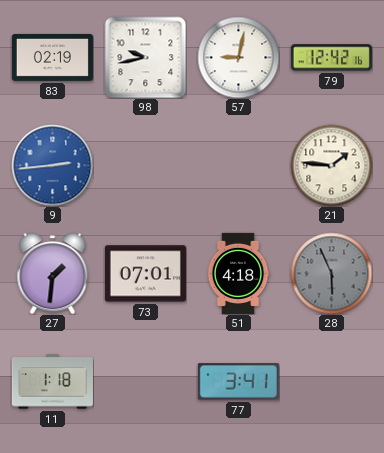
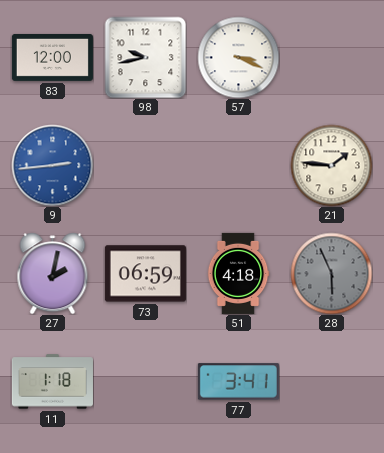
83: 02:19 -> 12:00
57: 9:02 -> 3:19
79: 12:42 -> none
27: 1:31 -> 2:02
73: 07:01 -> 06:59
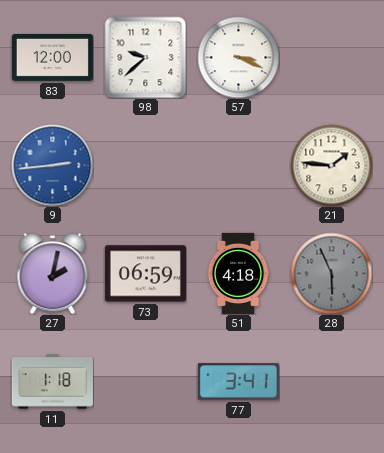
98: 9:43 -> 9:38
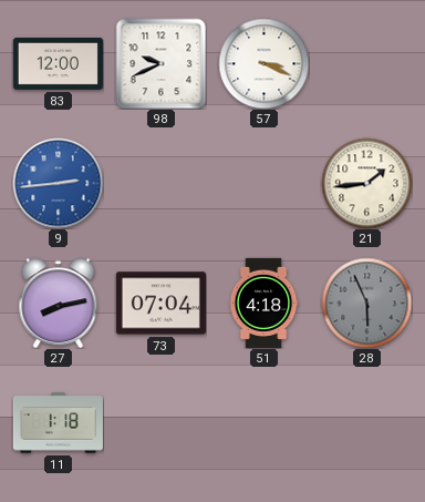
98: 9:38 -> 9:41
21: 1:46 -> 1:44
27: 2:02 -> 8:13
73: 06:59 -> 07:04
77: 3:41 -> none
